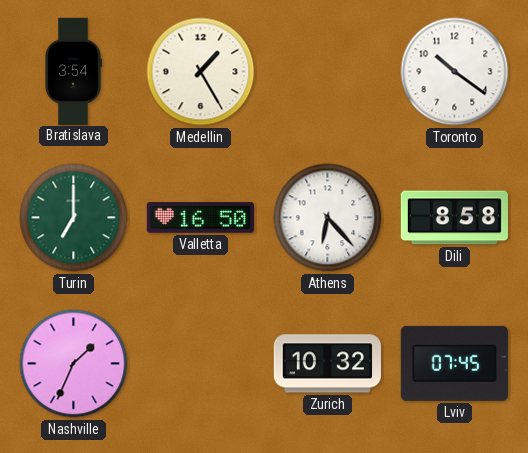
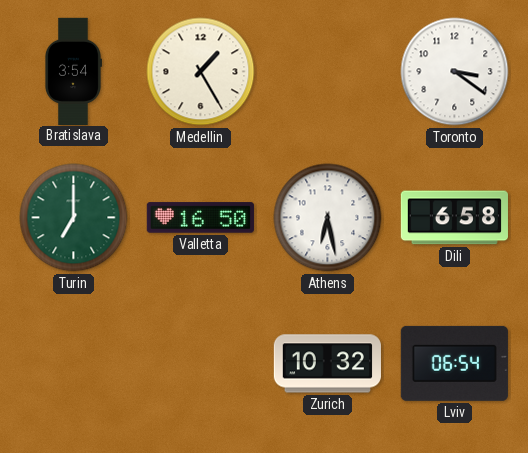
Toronto: 10:21 -> 3:21
Athens: 6:23 -> 6:28
Dili: 8:58 -> 6:58
Nashville: 1:34 -> none
Lviv: 07:45 -> 06:54
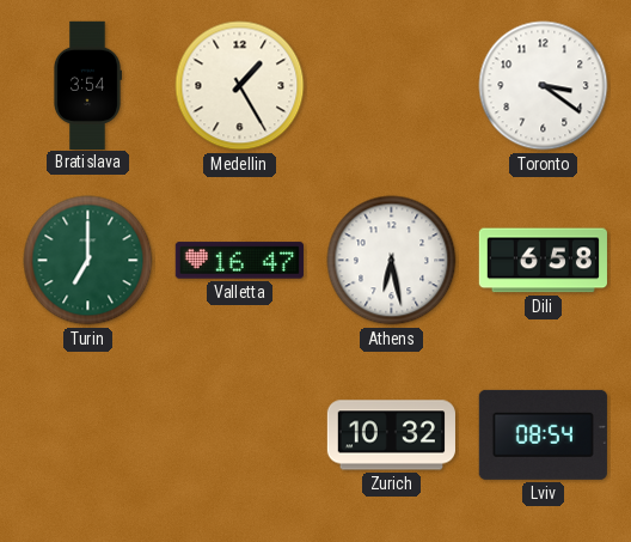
Valletta: 16:50 -> 16:47
Lviv: 06:54 -> 08:54
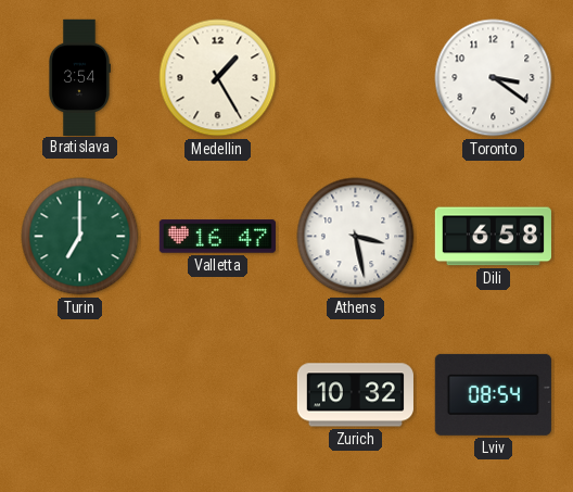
Athens: 6:28 -> 3:28
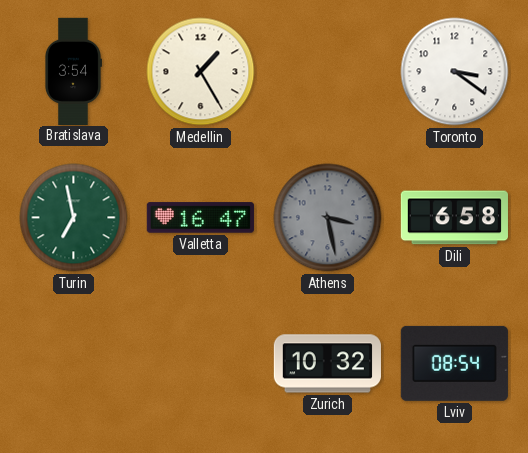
Turin: 7:00 -> 6:58
Athens dial: white -> grey
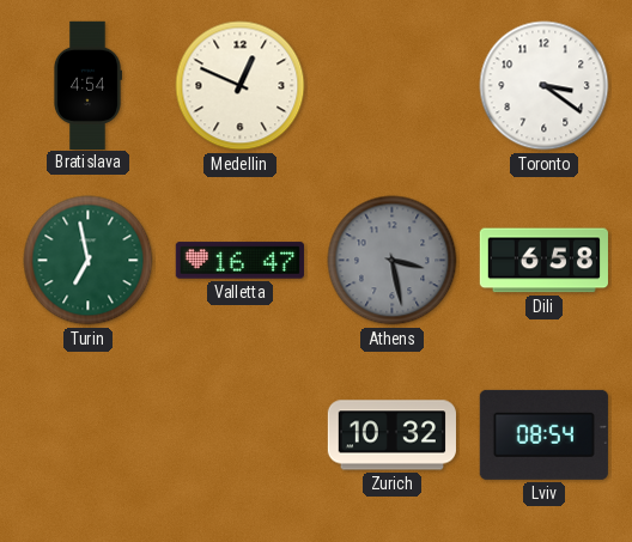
Bratislava: 3:54 -> 4:54
Medellin: 1:25 -> 12:49
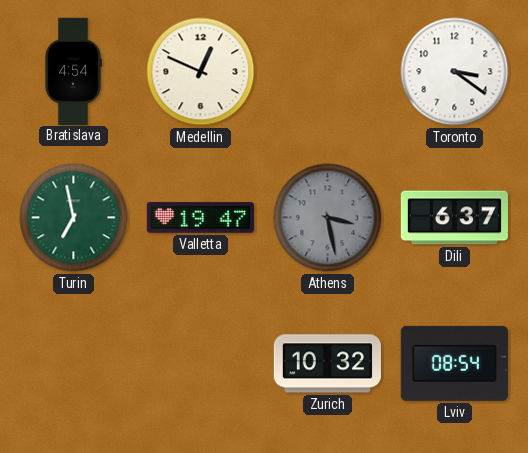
Valletta: 16:47 -> 19:47
Dili: 6:58 -> 6:37
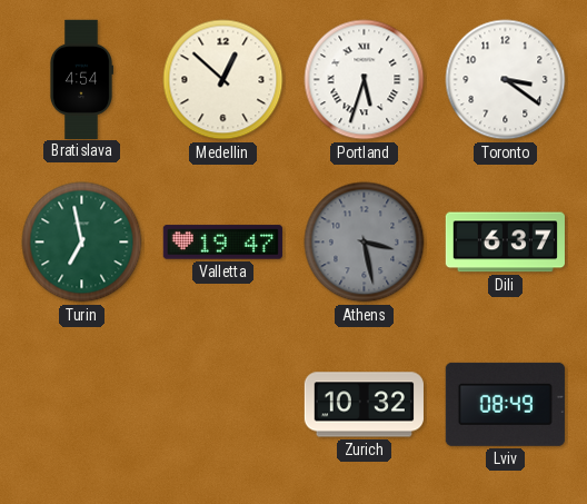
Medellin: 12:49 -> 12:52
Portland: none -> 5:33
Lviv: 08:54 -> 08:49
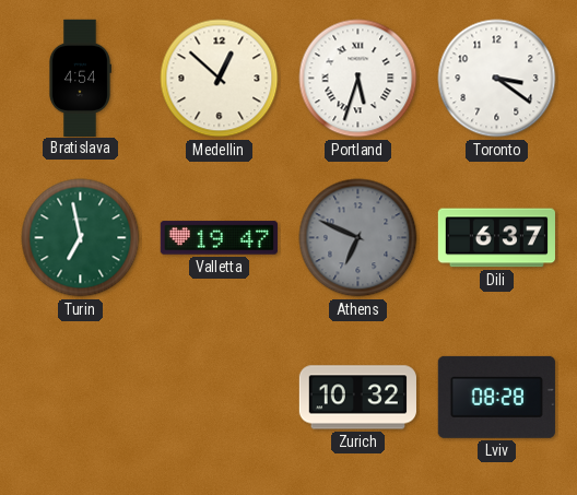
Athens: 3:28 -> 6:49
Lviv: 08:49 -> 08:28
